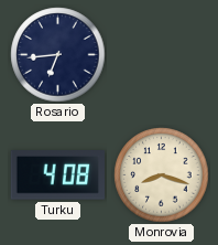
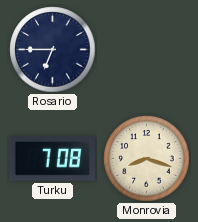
Rosario: 6:44 -> 6:45
Turku: 4:08 -> 7:08
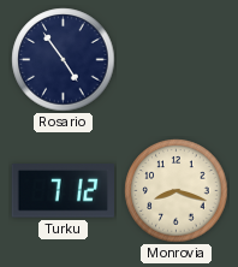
Rosario: 6:45 -> 4:54
Turku: 7:08 -> 7:12
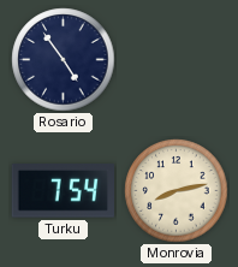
Turku: 7:12 -> 7:54
Monrovia: 8:18 -> 8:13
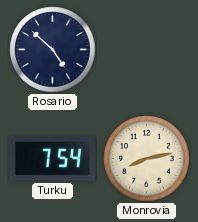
Rosario: 4:54 -> 4:52
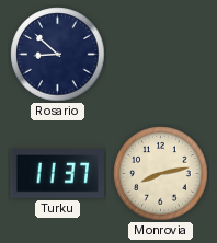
Rosario: 4:52 -> 8:52
Turku: 7:54 -> 11:37
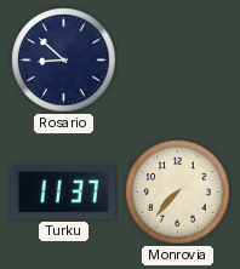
Monrovia: 8:13 -> 7:37
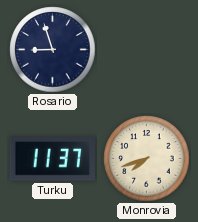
Rosario: 8:52 -> 8:57
Monrovia: 7:37 -> 7:42
